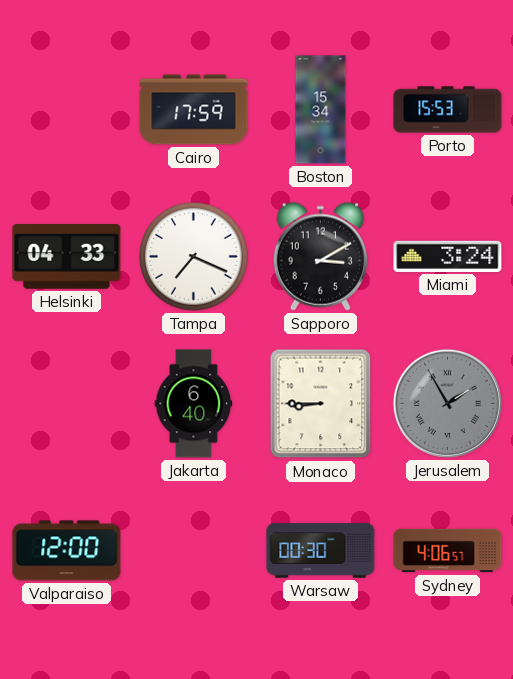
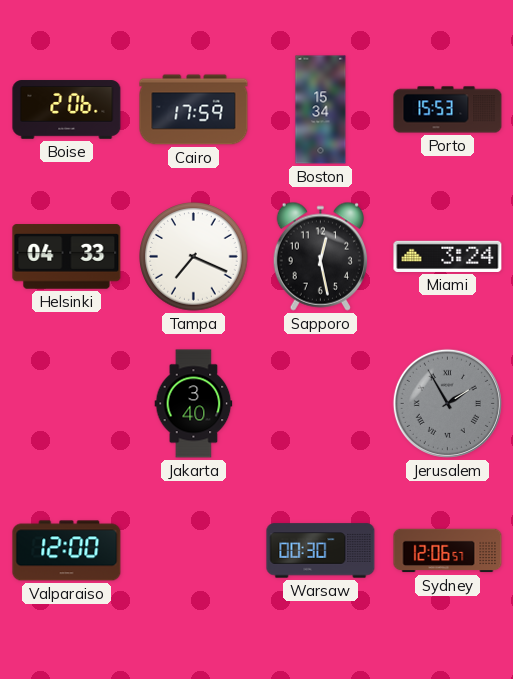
Boise: none -> 2:06
Sapporo: 3:10 -> 12:28
Jakarta: 6:40 -> 3:40
Monaco: 8:45 -> none
Sydney: 4:06 -> 12:06
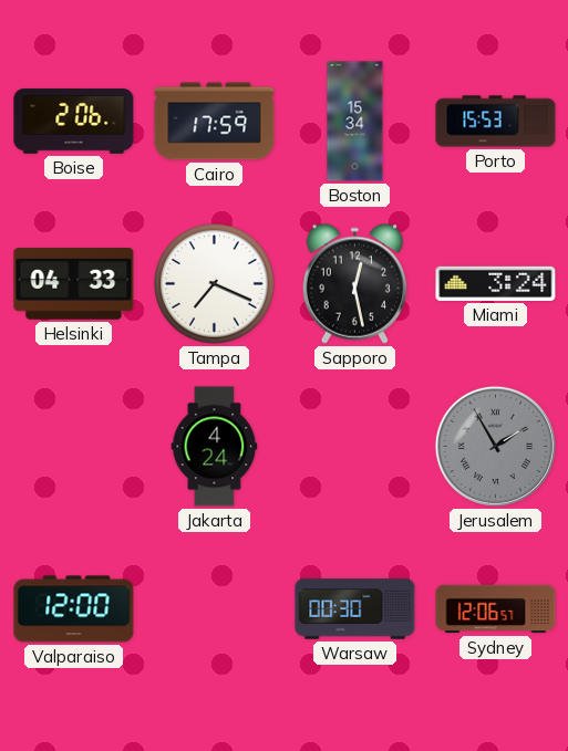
Jakarta: 3:40 -> 4:24
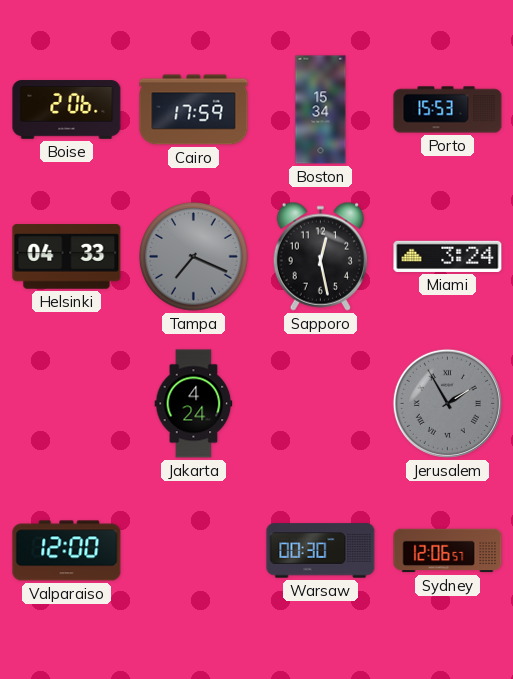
Tampa dial: white -> grey
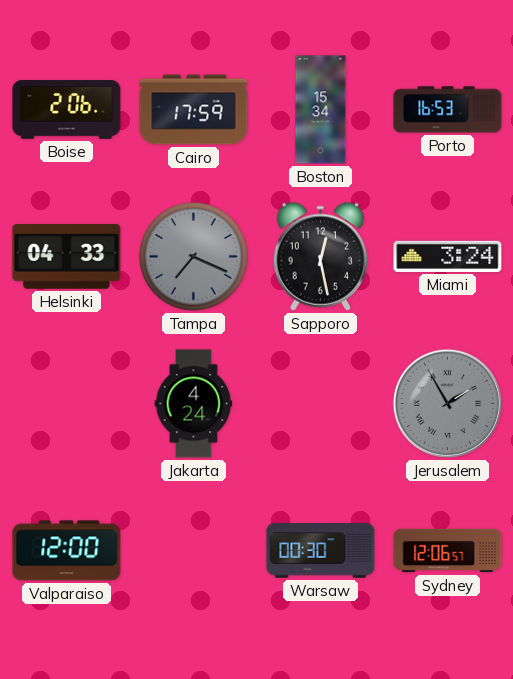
Porto: 15:53 -> 16:53
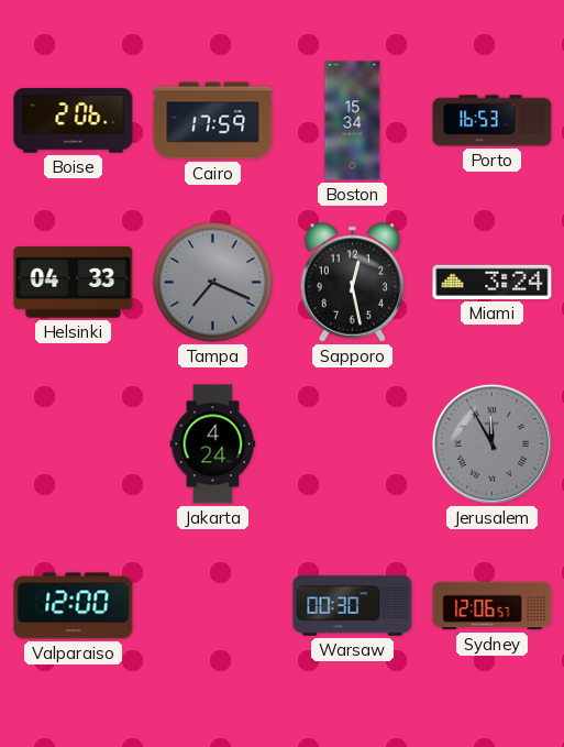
Jerusalem: 1:55 -> 11:55
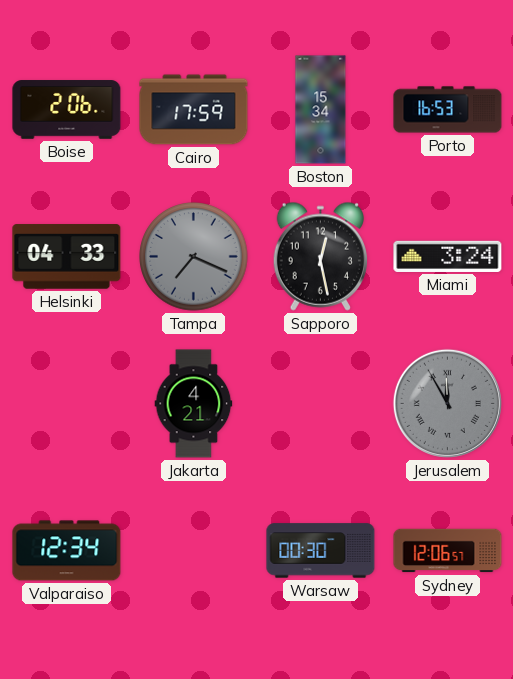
Jakarta: 4:24 -> 4:21
Valparaiso: 12:00 -> 12:34
